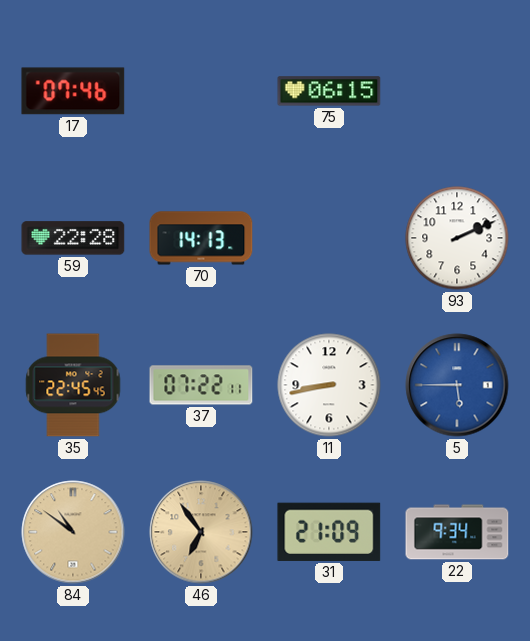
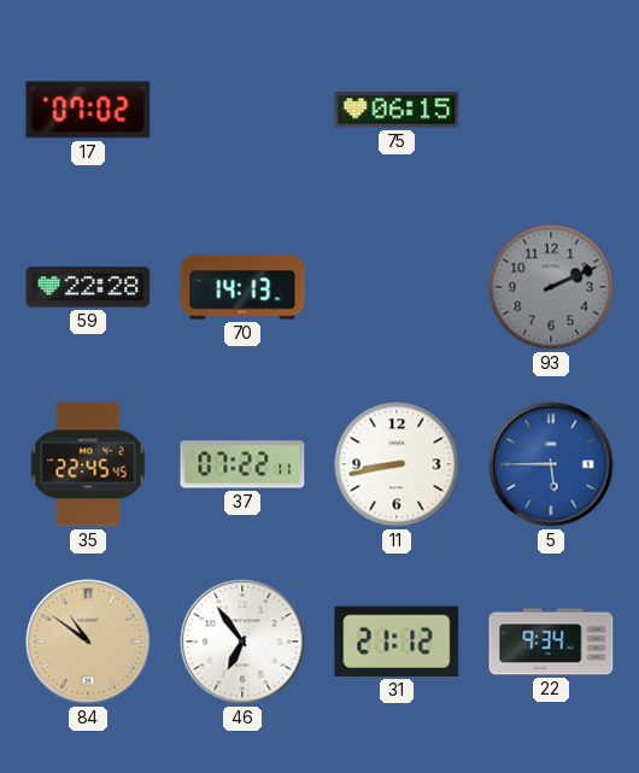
17: 07:46 -> 07:02
93 dial: white -> grey
46 dial: champagne -> white
31: 21:09 -> 21:12
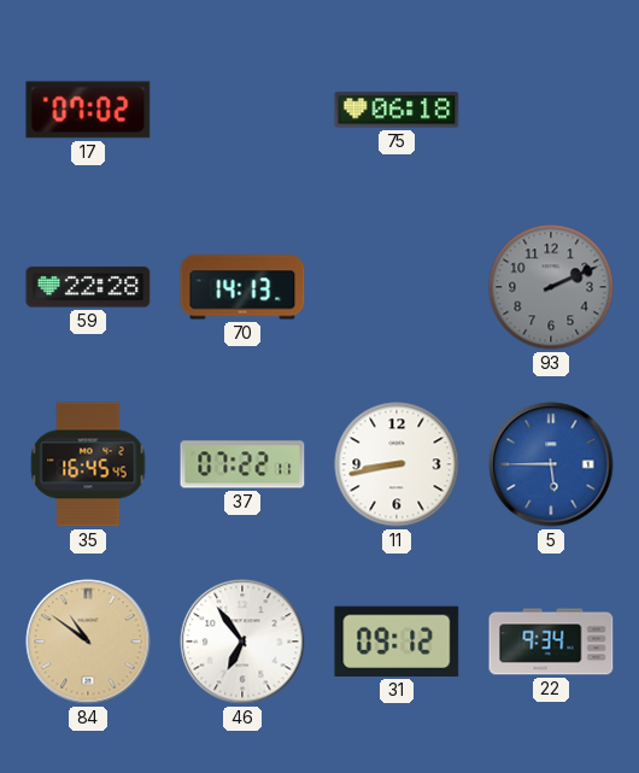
75: 06:15 -> 06:18
35: 22:45 -> 16:45
31: 21:12 -> 09:12
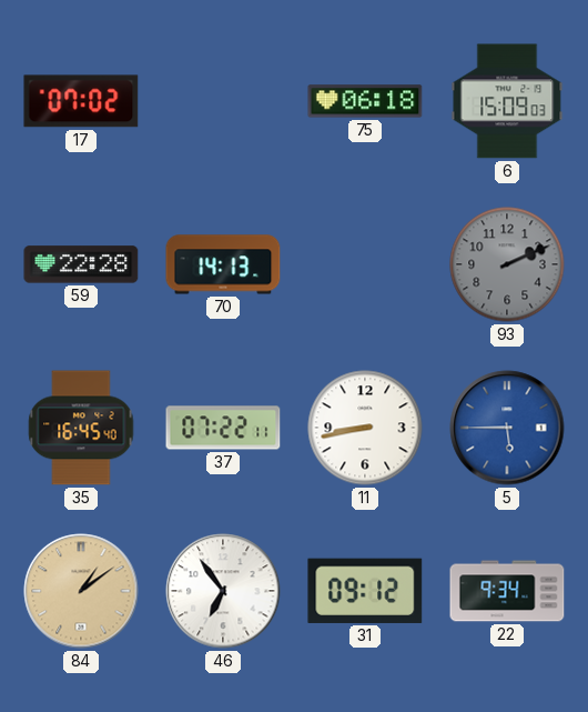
6: none -> 15:09
35: 16:45:45 -> 16:45:40
84: 10:51 -> 1:09
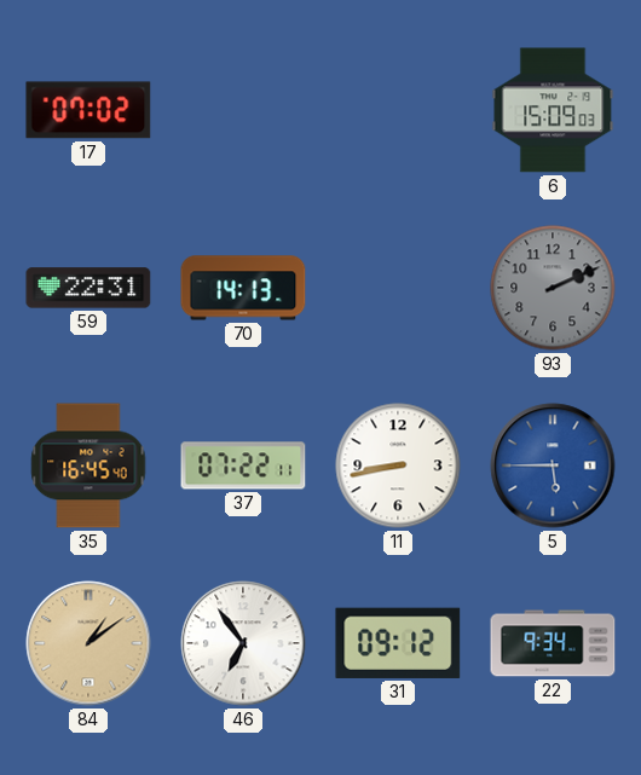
75: 06:18 -> none
59: 22:28 -> 22:31
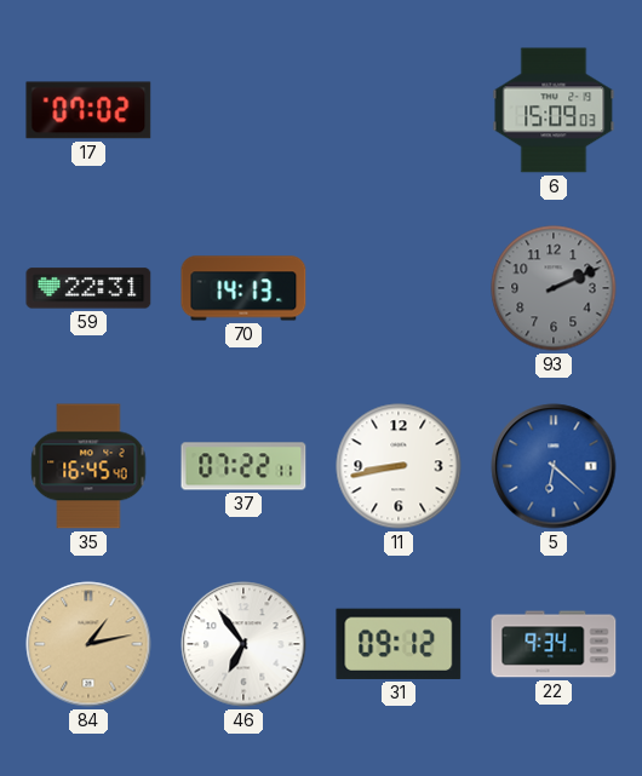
5: 5:45 -> 6:22
84: 1:09 -> 1:13
